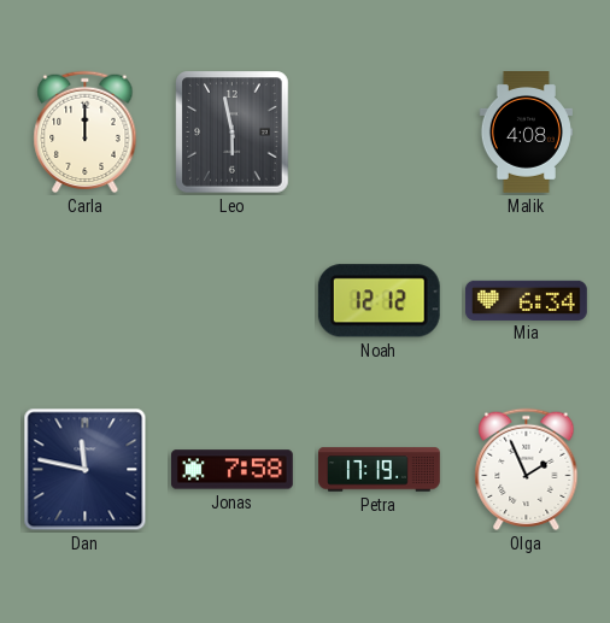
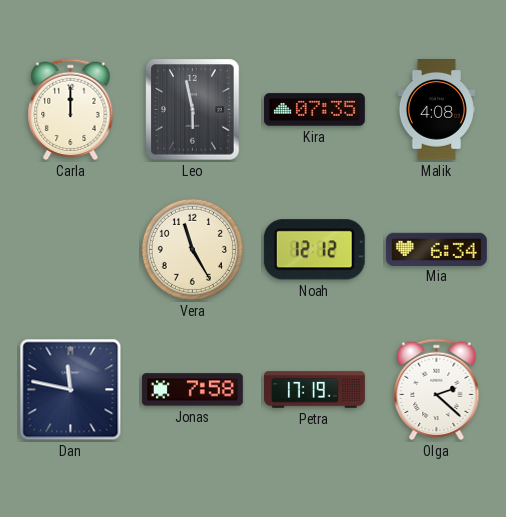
Kira: none -> 07:35
Vera: none -> 11:25
Olga: 1:56 -> 2:22
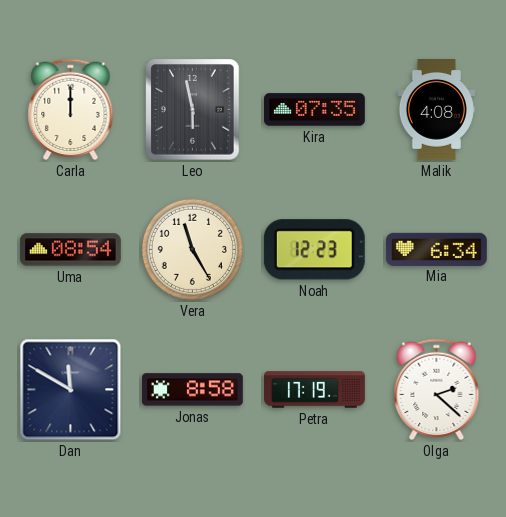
Uma: none -> 08:54
Noah: 12:12 -> 12:23
Dan: 11:47 -> 11:50
Jonas: 7:58 -> 8:58
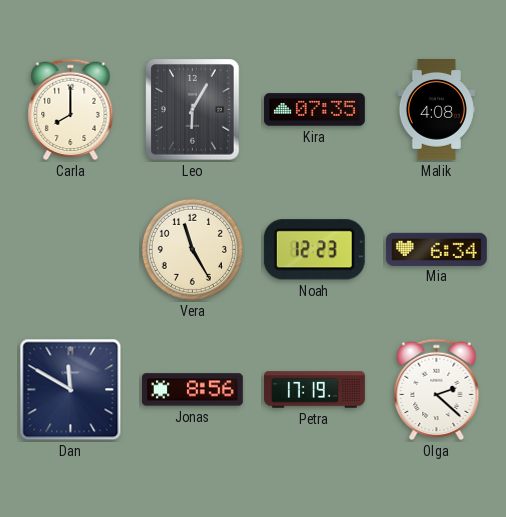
Carla: 12:00 -> 8:00
Leo: 5:58 -> 6:05
Uma: 08:54 -> none
Jonas: 8:58 -> 8:56
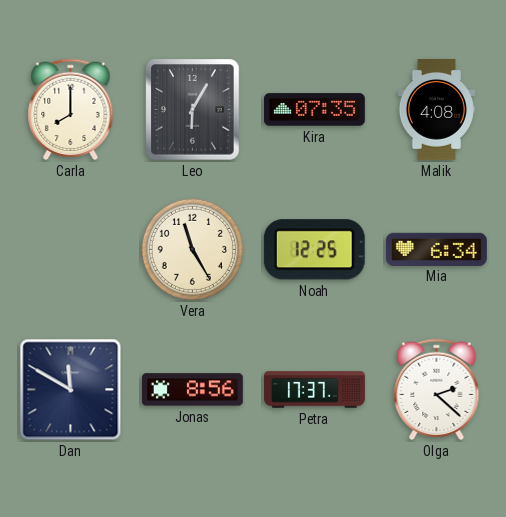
Noah: 12:23 -> 12:25
Petra: 17:19 -> 17:37
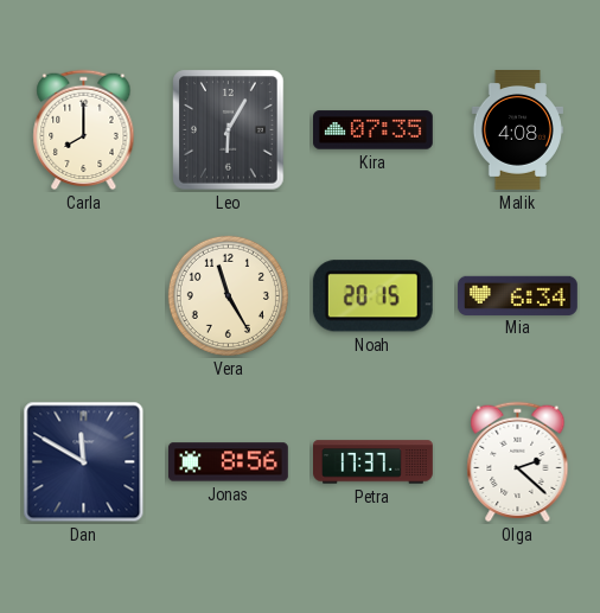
Noah: 12:25 -> 20:15
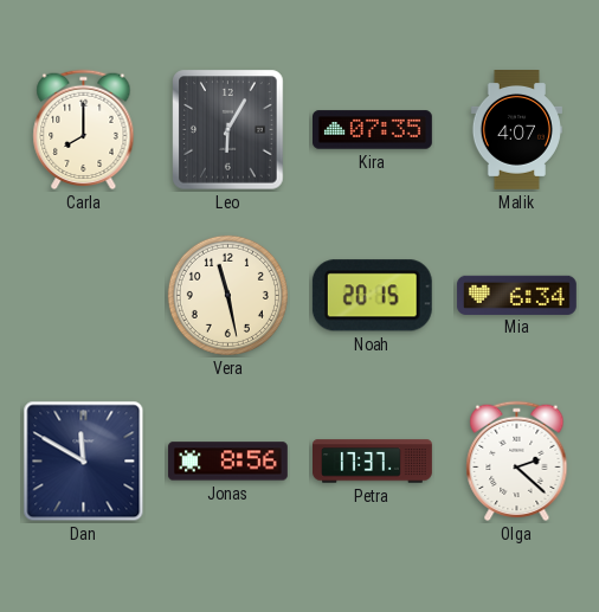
Malik: 4:08 -> 4:07
Vera: 11:25 -> 11:28
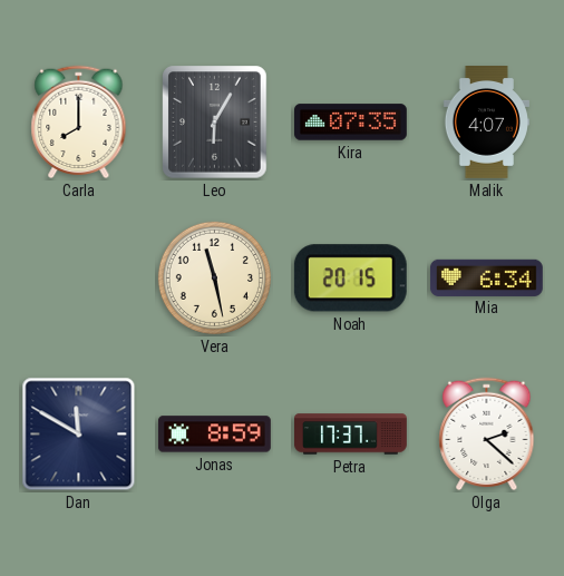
Jonas: 8:56 -> 8:59
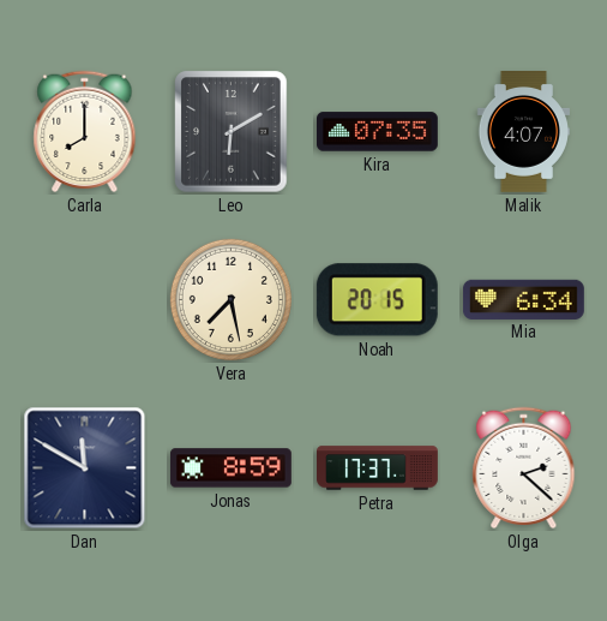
Leo: 6:05 -> 6:10
Vera: 11:28 -> 7:28
